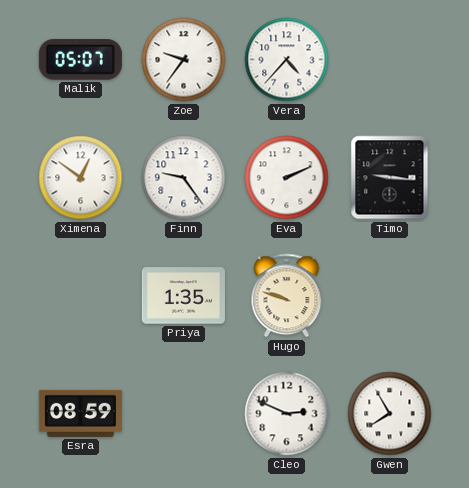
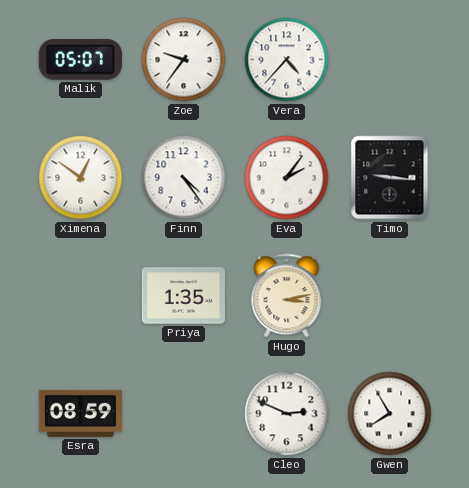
Finn: 9:24 -> 4:24
Eva: 2:11 -> 2:06
Hugo: 9:48 -> 3:13
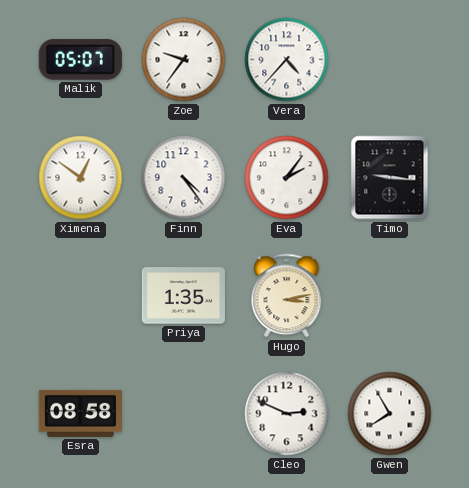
Esra: 08:59 -> 08:58
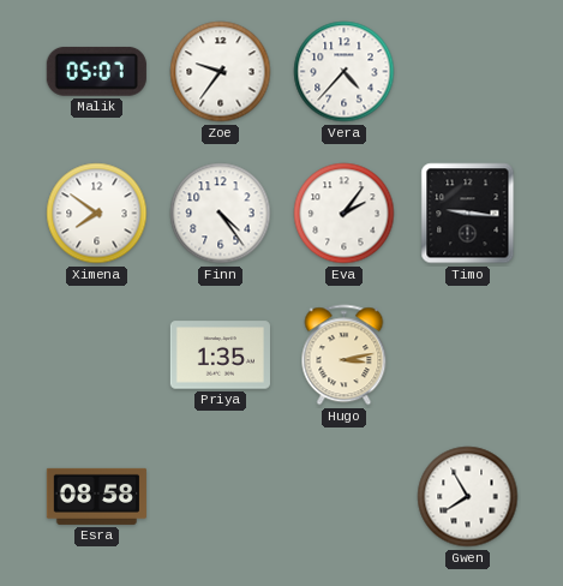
Ximena: 12:51 -> 7:51
Cleo: 2:49 -> none
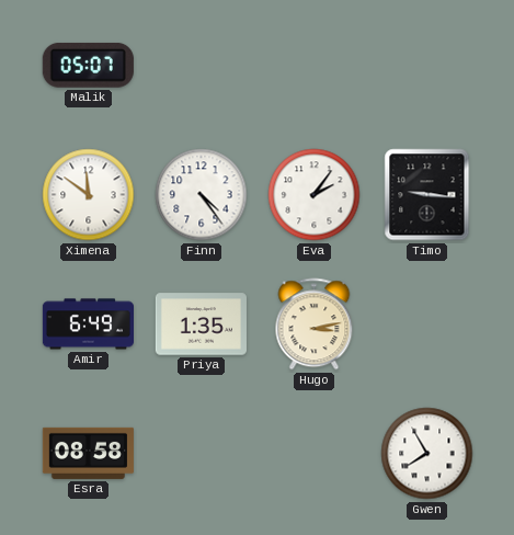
Zoe: 9:36 -> none
Vera: 4:37 -> none
Ximena: 7:51 -> 11:51
Amir: none -> 6:49
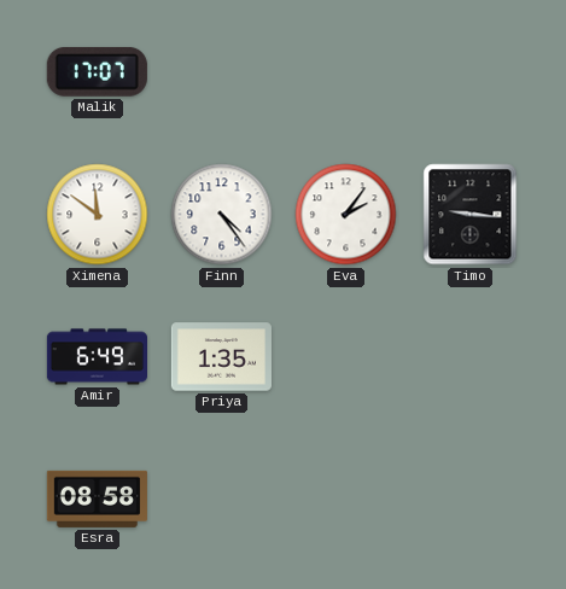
Malik: 05:07 -> 17:07
Hugo: 3:13 -> none
Gwen: 7:55 -> none
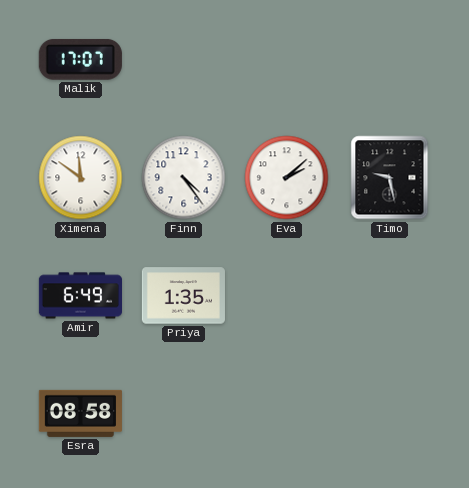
Eva: 2:06 -> 2:08
Timo: 9:16 -> 9:28
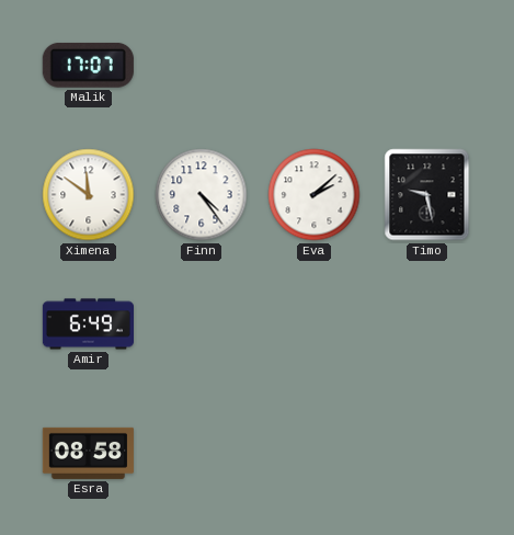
Priya: 1:35 -> none
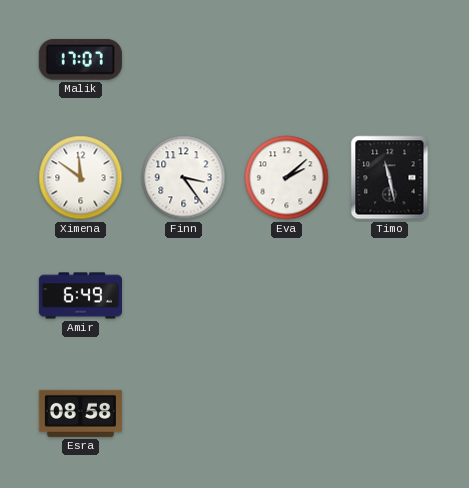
Finn: 4:24 -> 3:24
Timo: 9:28 -> 11:28
